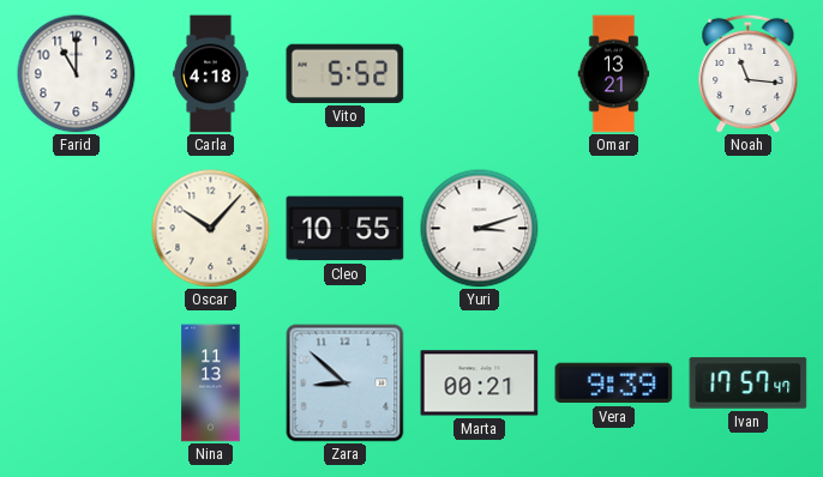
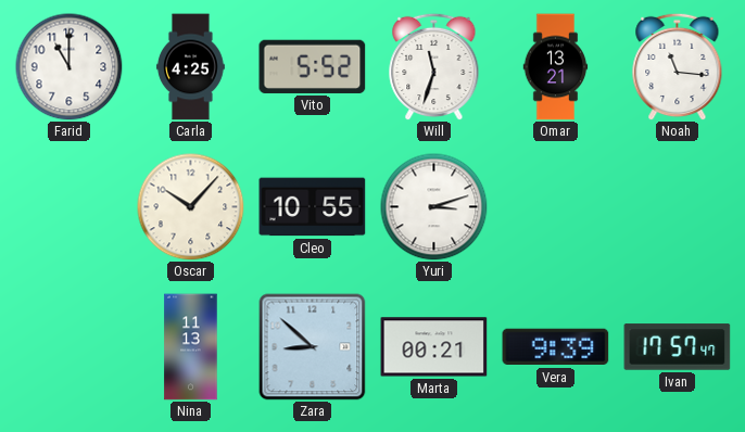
Carla: 4:18 -> 4:25
Will: none -> 11:33
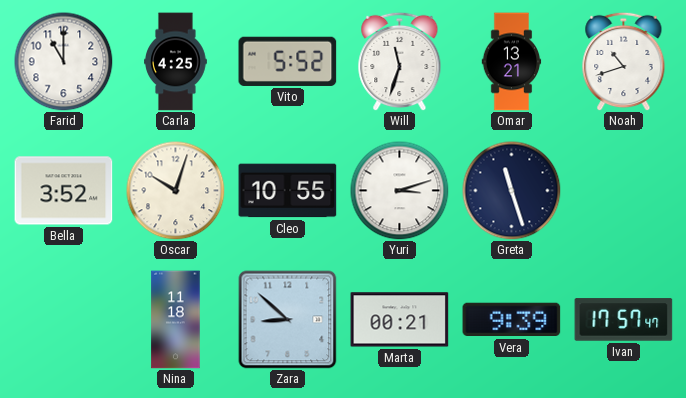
Noah: 11:16 -> 10:42
Bella: none -> 3:52
Oscar: 10:07 -> 10:03
Greta: none -> 11:27
Nina: 11:13 -> 11:18
